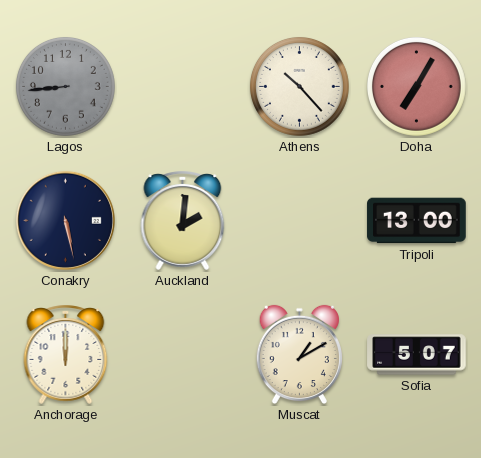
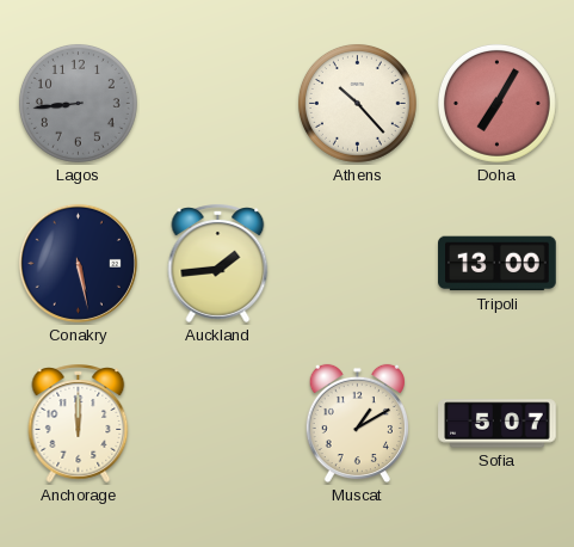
Auckland: 2:01 -> 1:44
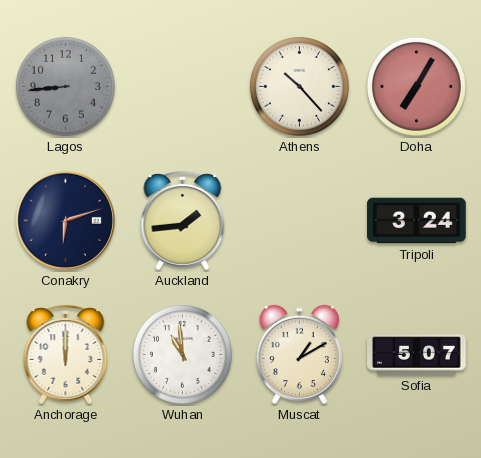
Conakry: 5:28 -> 6:12
Tripoli: 13:00 -> 3:24
Wuhan: none -> 10:59
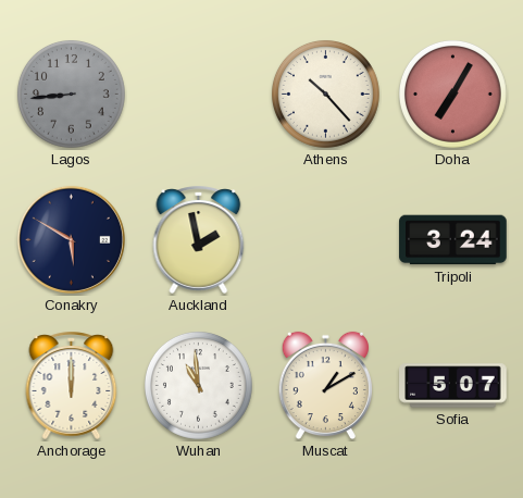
Conakry: 6:12 -> 5:50
Auckland: 1:44 -> 1:58
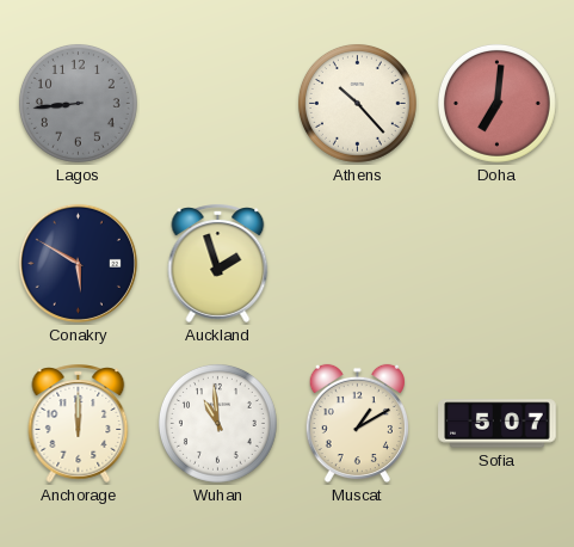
Doha: 7:05 -> 7:01
Auckland: 1:58 -> 1:57
Tripoli: 3:24 -> none
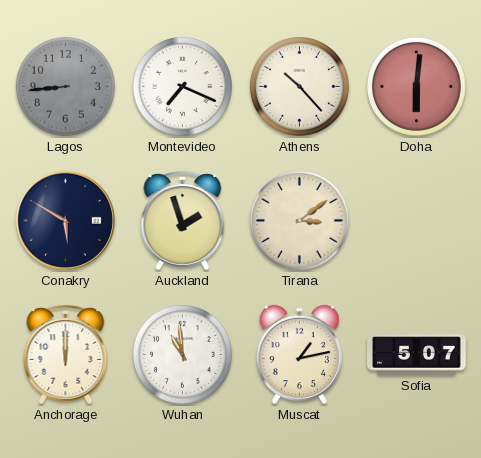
Montevideo: none -> 7:19
Doha: 7:01 -> 6:01
Tirana: none -> 3:09
Muscat: 1:10 -> 1:13
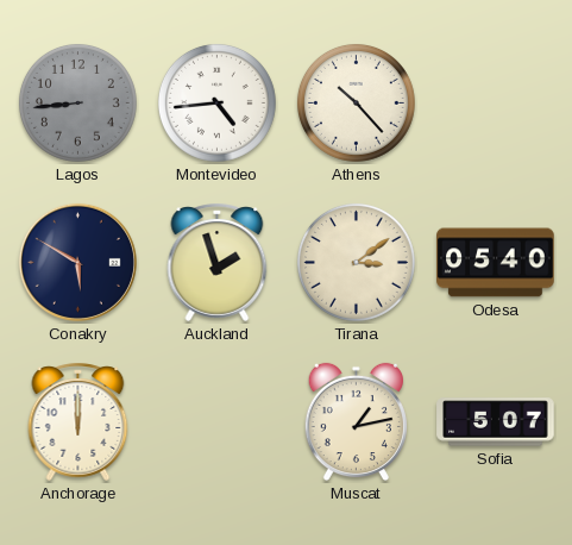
Montevideo: 7:19 -> 4:44
Doha: 6:01 -> none
Odesa: none -> 05:40
Wuhan: 10:59 -> none
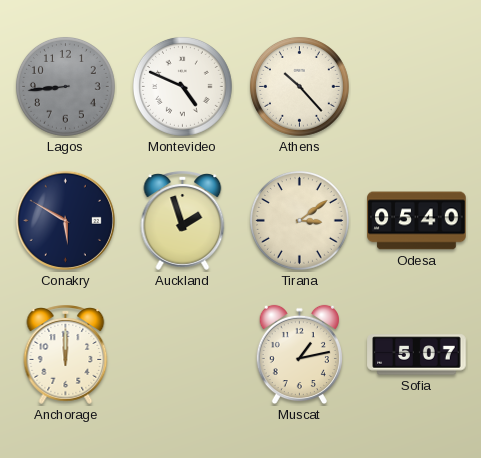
Montevideo: 4:44 -> 4:49
